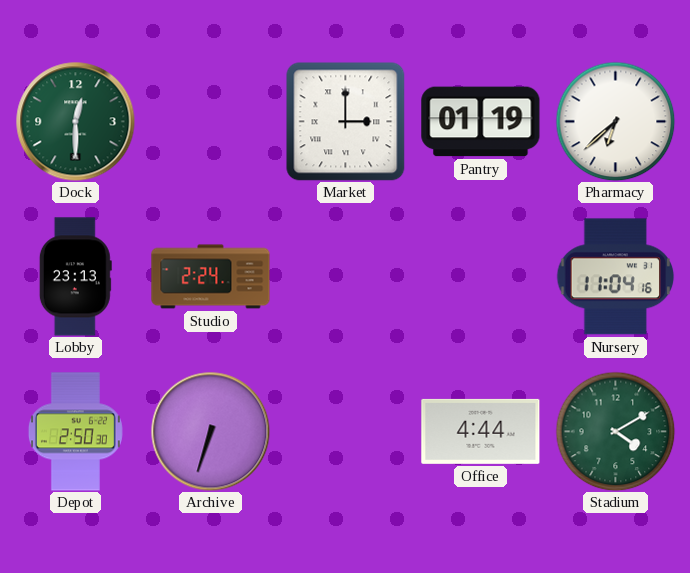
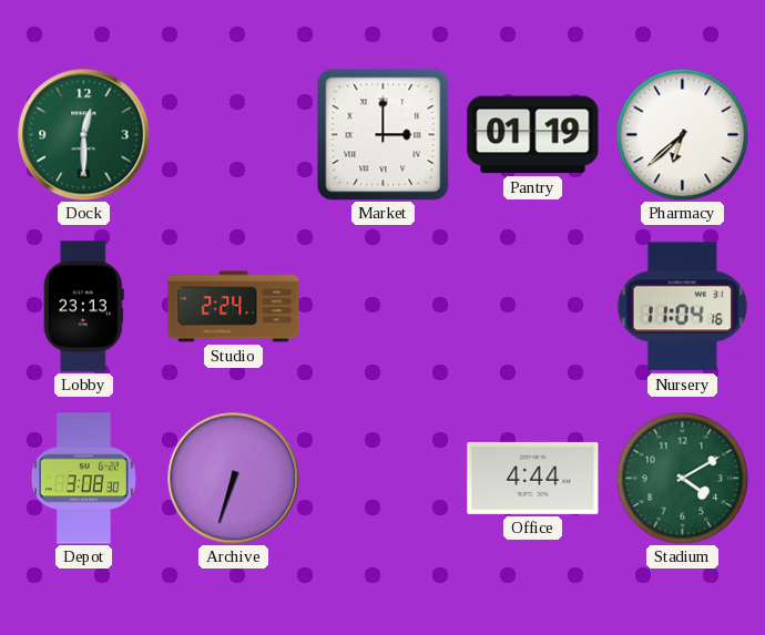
Depot: 2:50 -> 3:08
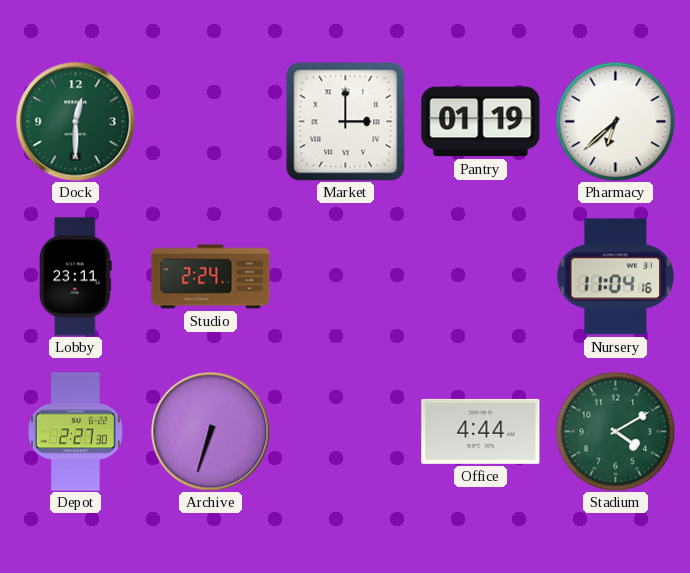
Lobby: 23:13 -> 23:11
Depot: 3:08 -> 2:27
